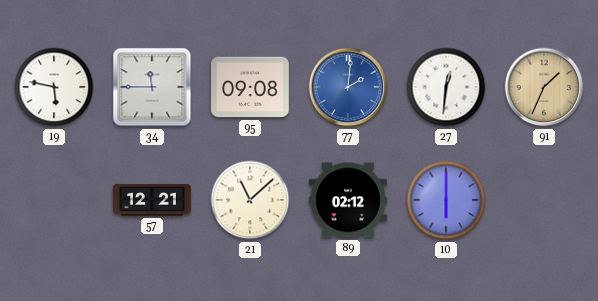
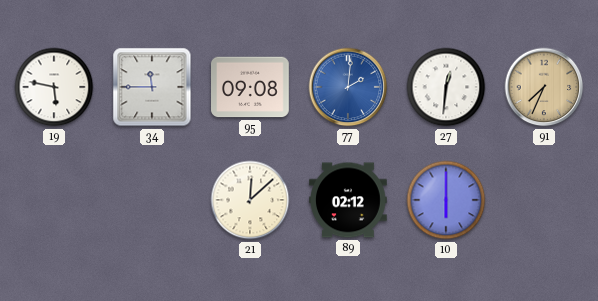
91: 1:34 -> 7:34
57: 12:21 -> none
21: 11:08 -> 12:08
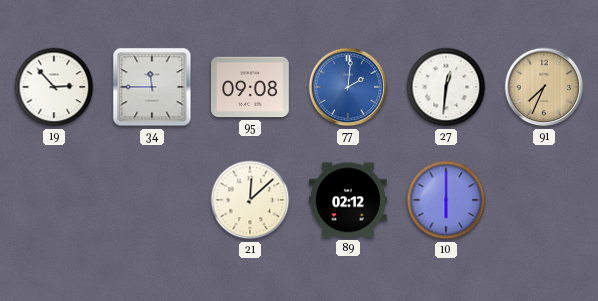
19: 5:47 -> 2:53
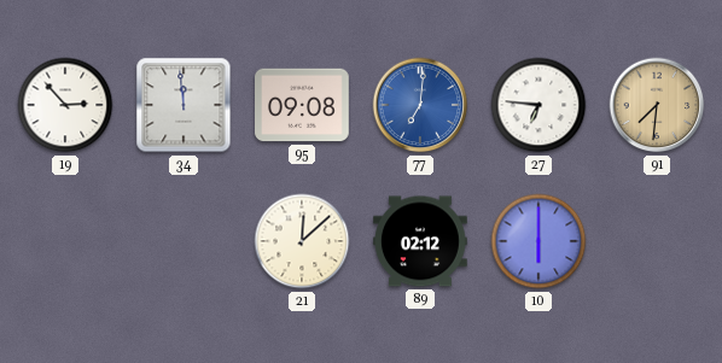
34: 11:45 -> 11:59
77: 2:01 -> 7:01
27: 12:31 -> 6:46
91: 7:34 -> 7:31
